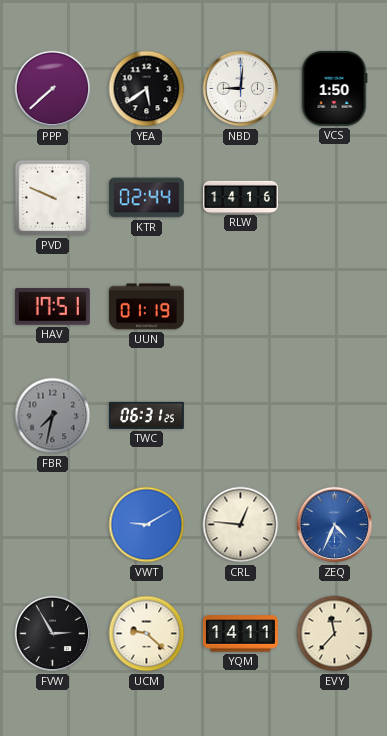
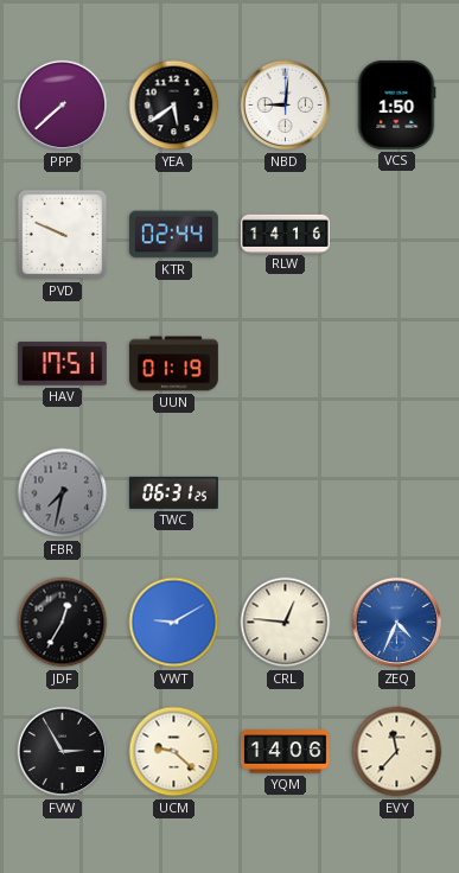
JDF: none -> 12:35
YQM: 14:11 -> 14:06
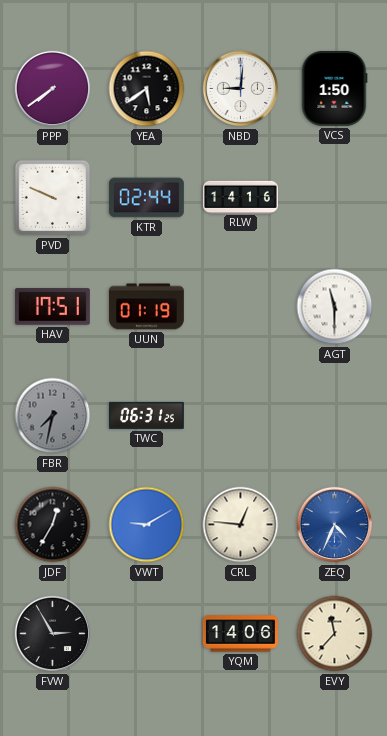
PPP: 7:38 -> 7:39
AGT: none -> 11:30
UCM: 9:22 -> none
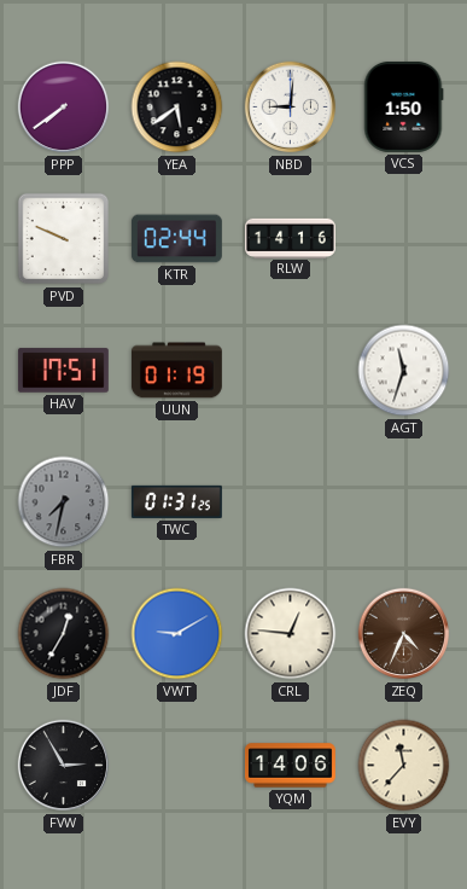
AGT: 11:30 -> 11:33
TWC: 06:31 -> 01:31
ZEQ dial: blue -> brown
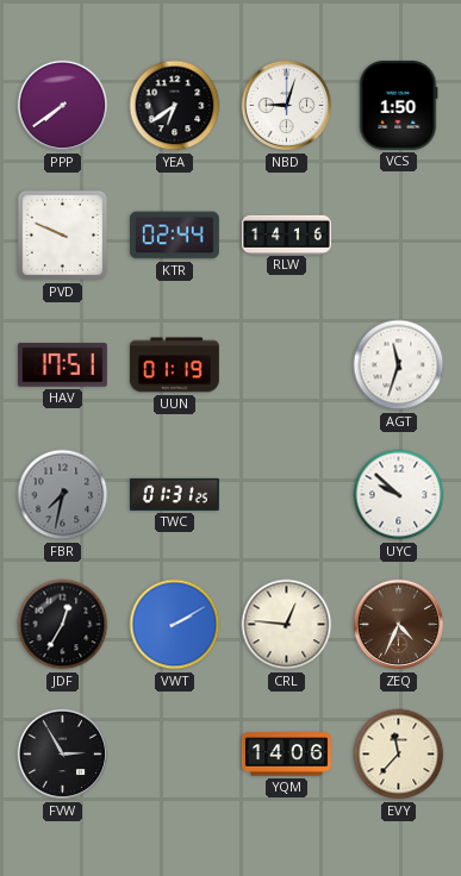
YEA: 5:39 -> 6:39
NBD: 9:01 -> 9:03
UYC: none -> 9:52
VWT: 9:10 -> 2:10
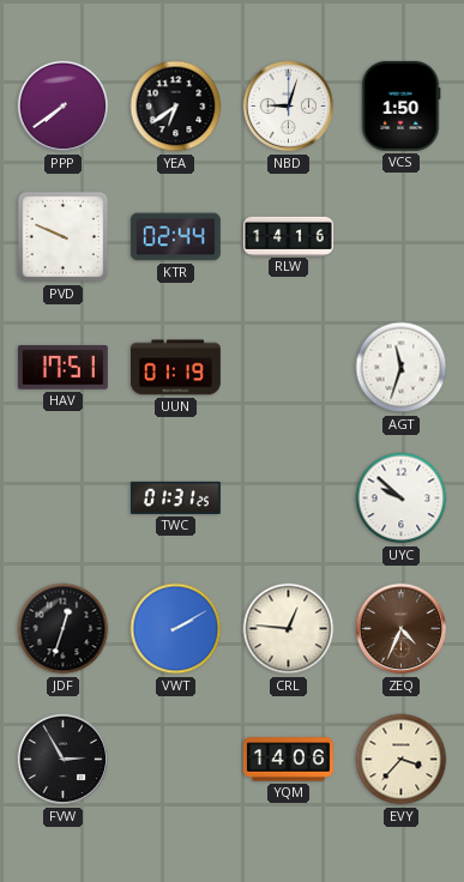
FBR: 7:32 -> none
JDF: 12:35 -> 12:33
EVY: 11:37 -> 3:37
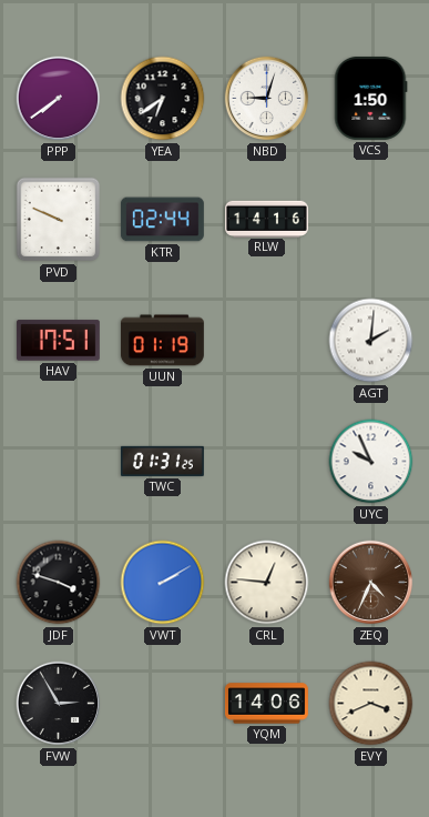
AGT: 11:33 -> 2:01
UYC: 9:52 -> 9:56
JDF: 12:33 -> 3:48
EVY: 3:37 -> 3:41
